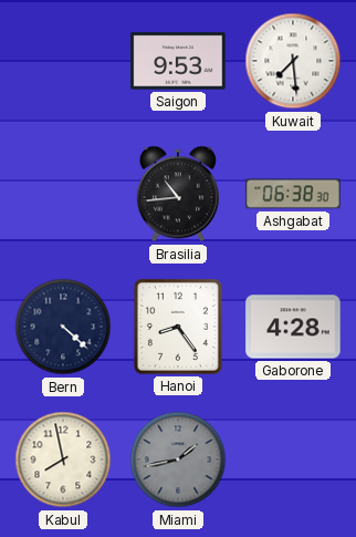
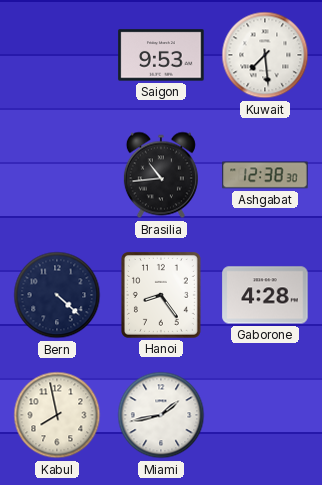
Ashgabat: 06:38 -> 12:38
Miami dial: grey -> white
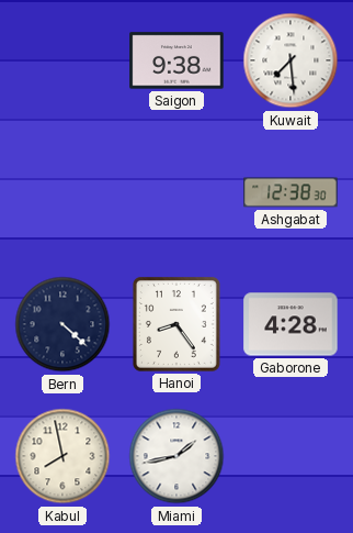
Saigon: 9:53 -> 9:38
Brasilia: 10:44 -> none
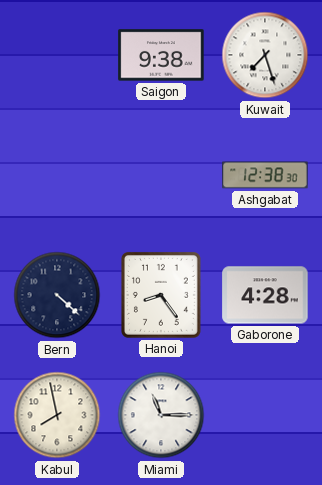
Kuwait: 7:29 -> 7:27
Miami: 1:43 -> 11:15
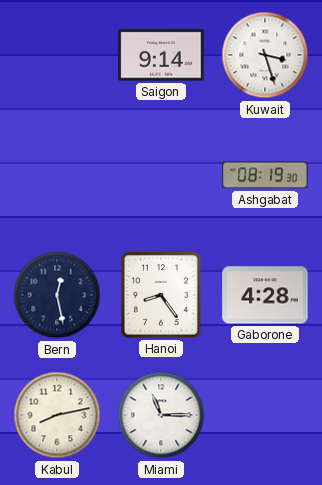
Saigon: 9:38 -> 9:14
Kuwait: 7:27 -> 3:27
Ashgabat: 12:38 -> 08:19
Bern: 4:22 -> 12:28
Kabul: 7:58 -> 8:13
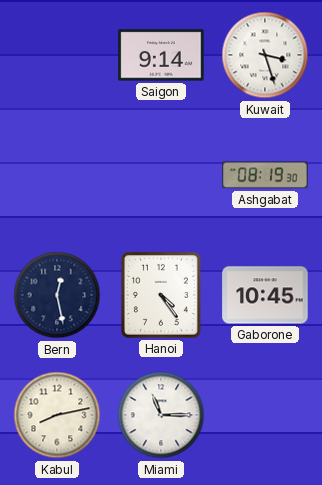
Hanoi: 8:24 -> 4:24
Gaborone: 4:28 -> 10:45
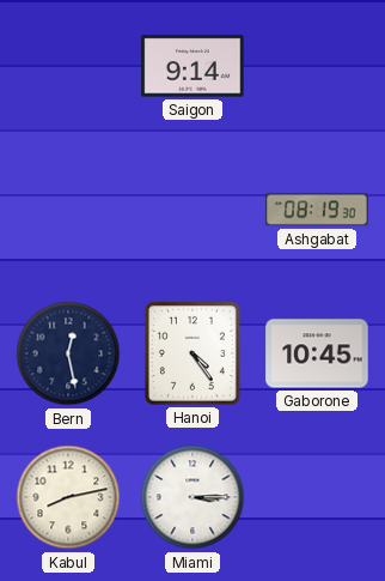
Kuwait: 3:27 -> none
Miami: 11:15 -> 3:15
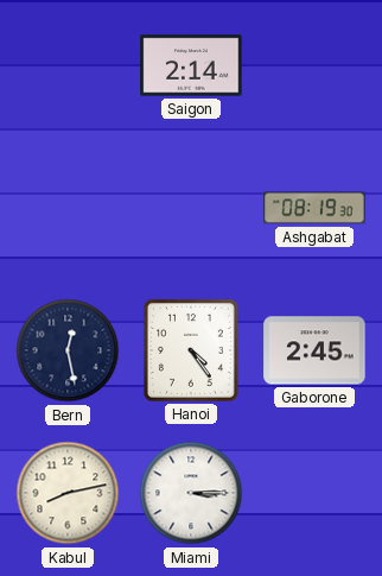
Saigon: 9:14 -> 2:14
Gaborone: 10:45 -> 2:45
